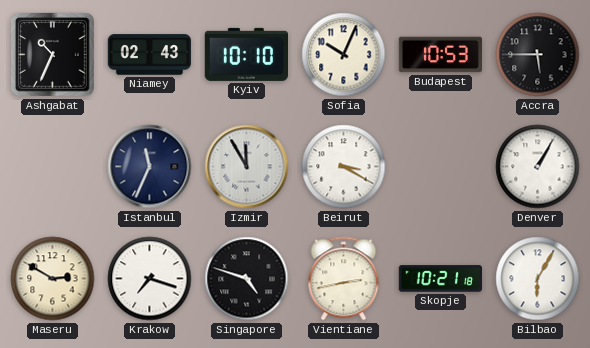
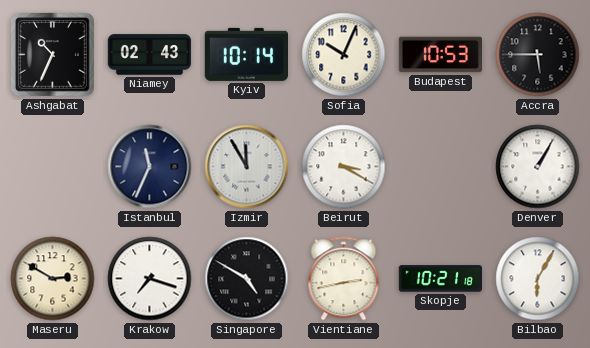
Kyiv: 10:10 -> 10:14
Singapore: 4:48 -> 4:50
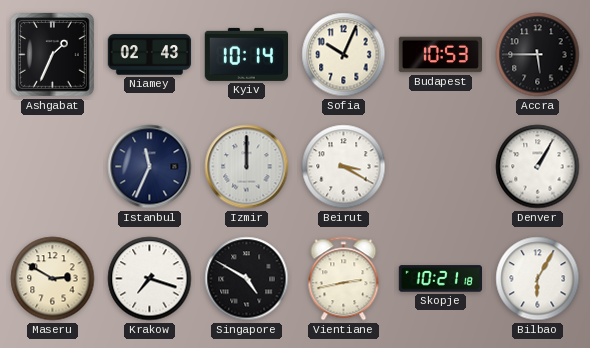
Ashgabat: 10:34 -> 1:34
Izmir: 11:55 -> 12:00
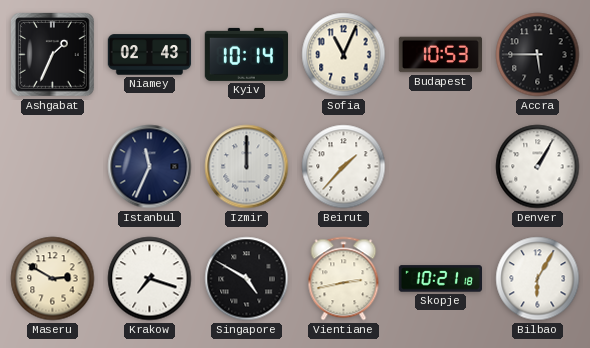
Sofia: 10:04 -> 11:04
Beirut: 3:20 -> 1:37
